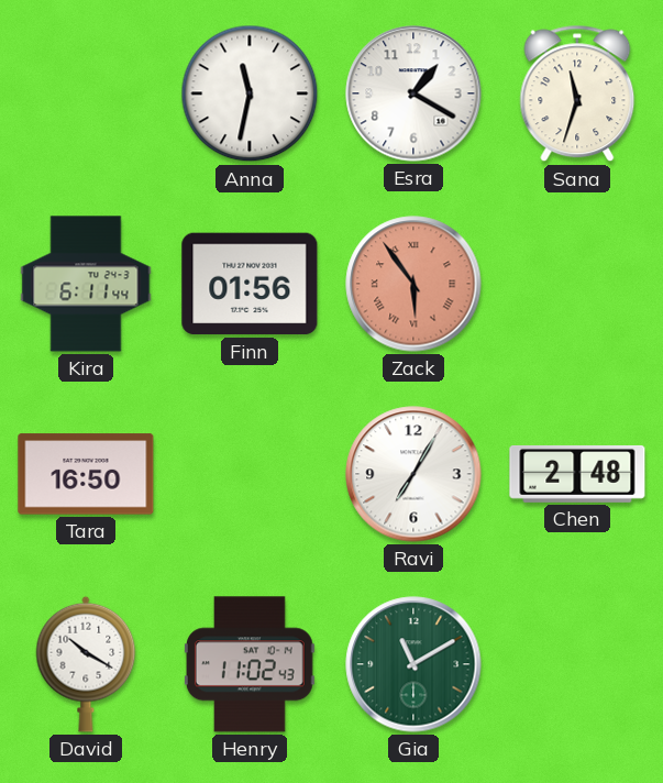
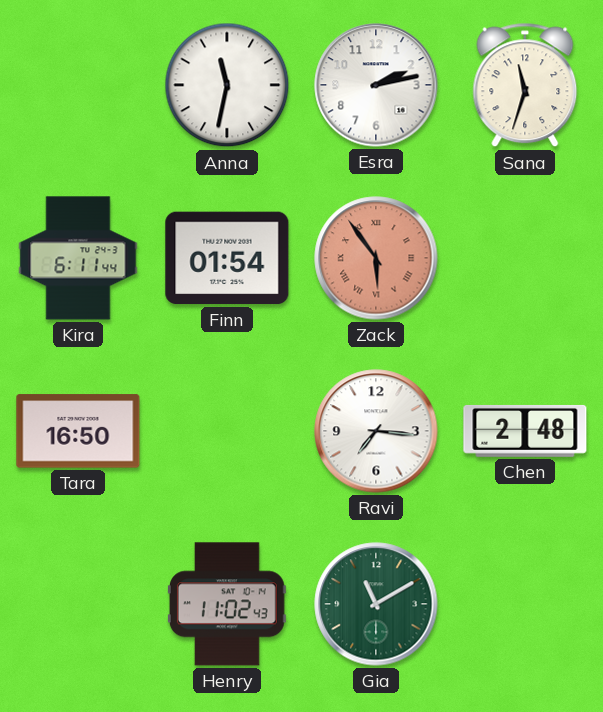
Esra: 1:20 -> 2:13
Finn: 01:56 -> 01:54
Ravi: 7:05 -> 7:16
David: 10:20 -> none
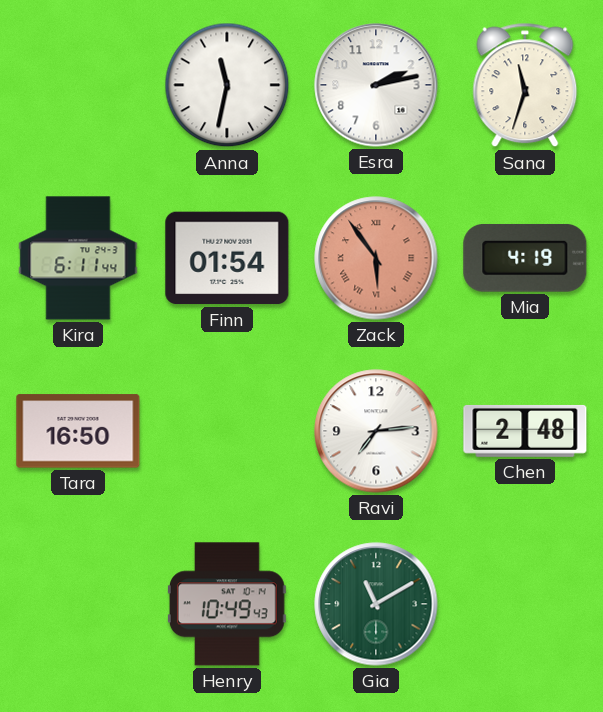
Mia: none -> 4:19
Ravi: 7:16 -> 7:14
Henry: 11:02 -> 10:49
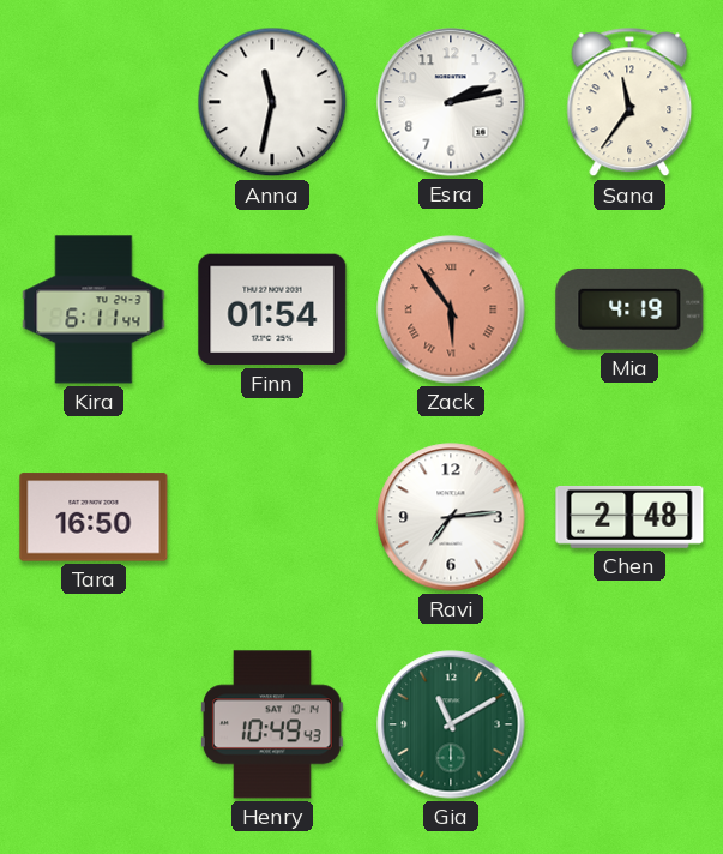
Sana: 11:33 -> 11:36
